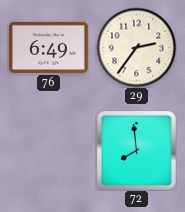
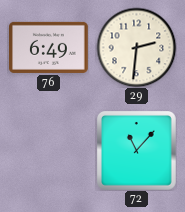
29: 2:36 -> 2:31
72: 7:59 -> 11:07
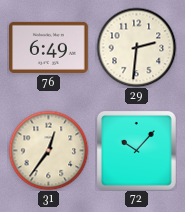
31: none -> 12:36
72: 11:07 -> 10:07
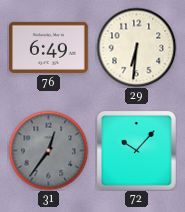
29: 2:31 -> 6:31
31 dial: cream -> grey
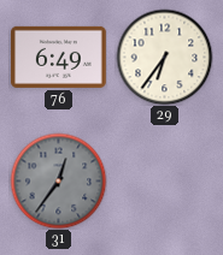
29: 6:31 -> 6:36
72: 10:07 -> none
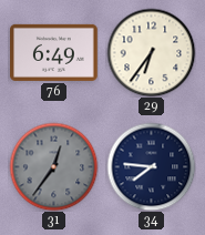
34: none -> 7:46
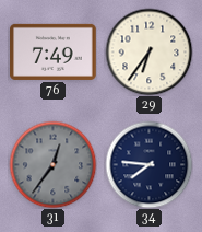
76: 6:49 -> 7:49
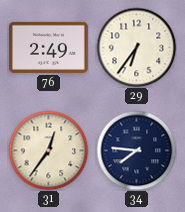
76: 7:49 -> 2:49
31 dial: grey -> cream
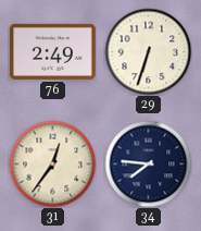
29: 6:36 -> 6:33
